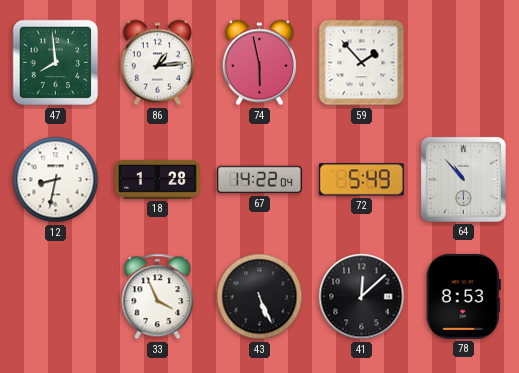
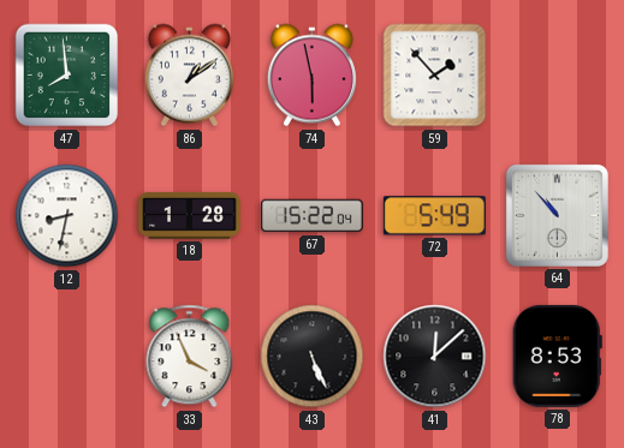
86: 1:14 -> 1:09
67: 14:22 -> 15:22
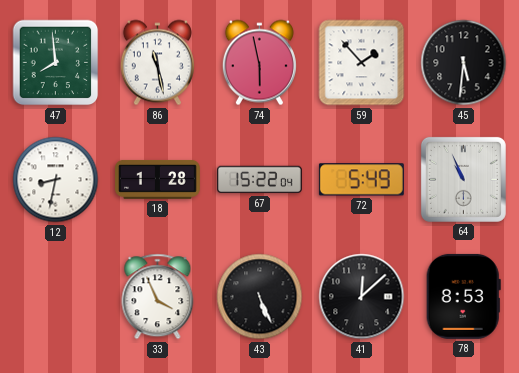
86: 1:09 -> 11:28
45: none -> 5:31
64: 10:53 -> 10:56
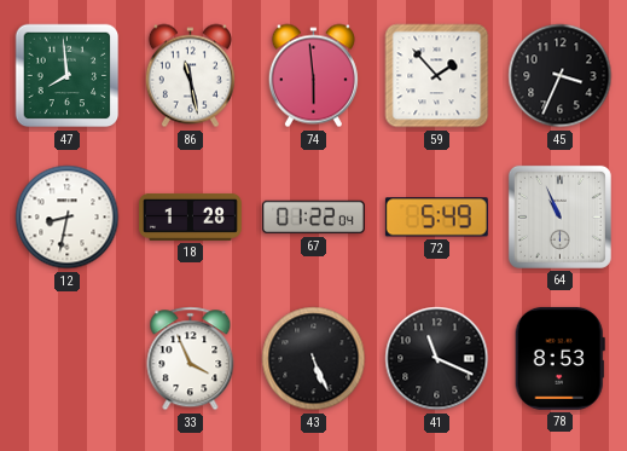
74: 5:58 -> 5:59
45: 5:31 -> 3:34
67: 15:22 -> 01:22
41: 12:08 -> 11:19
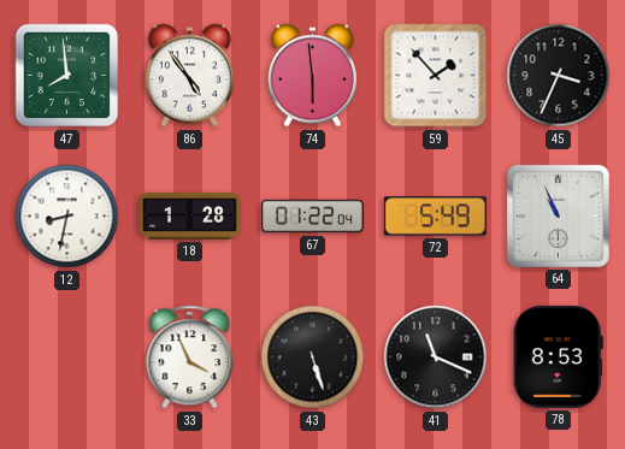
86: 11:28 -> 4:54
43: 5:26 -> 5:27
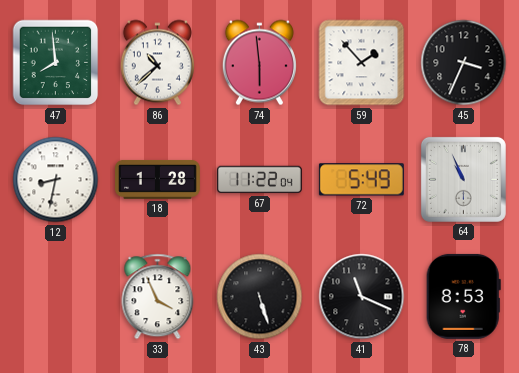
86: 4:54 -> 10:38
67: 01:22 -> 11:22
